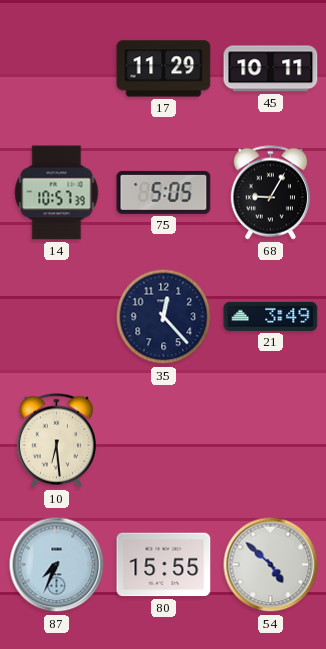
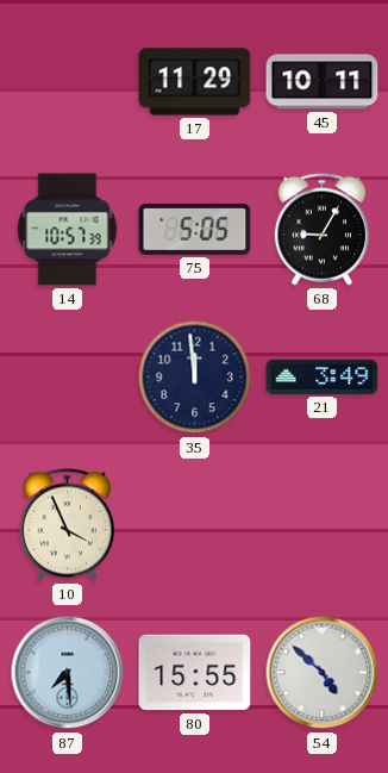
35: 12:23 -> 11:59
10: 6:29 -> 3:56
87: 7:34 -> 7:29
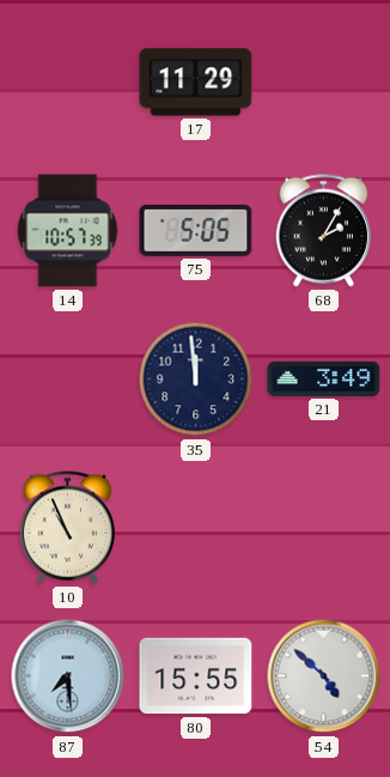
45: 10:11 -> none
68: 9:05 -> 2:05
10: 3:56 -> 10:56
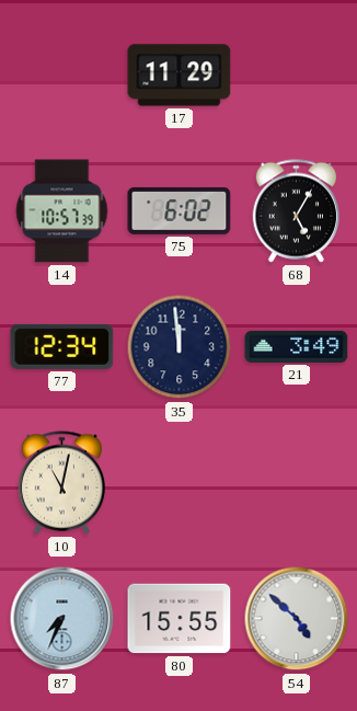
75: 5:05 -> 6:02
68: 2:05 -> 5:05
77: none -> 12:34
10: 10:56 -> 11:02
87: 7:29 -> 7:34
